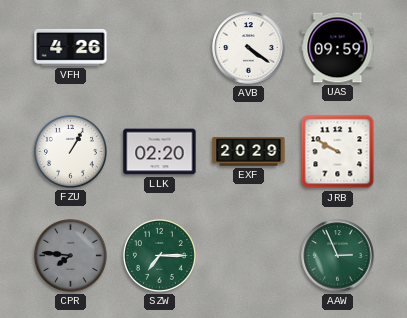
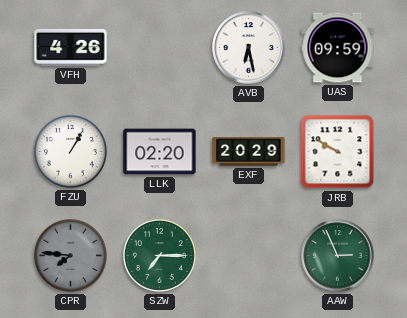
AVB: 4:21 -> 6:28
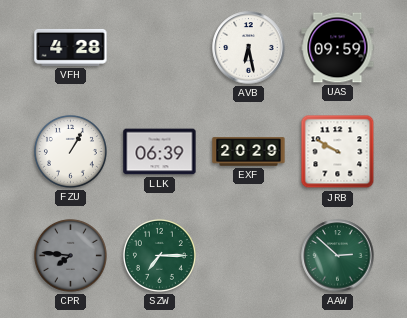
VFH: 4:26 -> 4:28
LLK: 02:20 -> 06:39
AAW: 2:56 -> 2:52
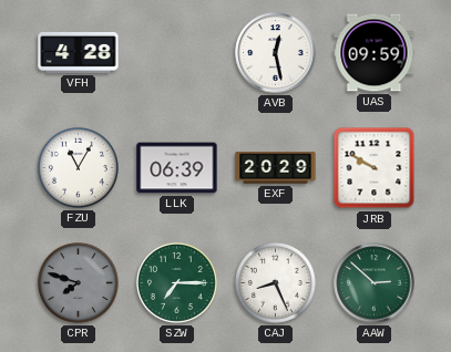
AVB: 6:28 -> 12:28
FZU: 1:05 -> 11:05
CPR: 7:46 -> 7:48
CAJ: none -> 8:26
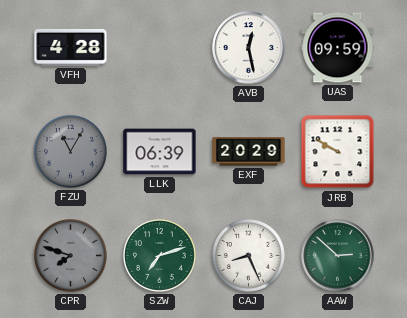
FZU dial: white -> grey
SZW: 7:15 -> 7:12
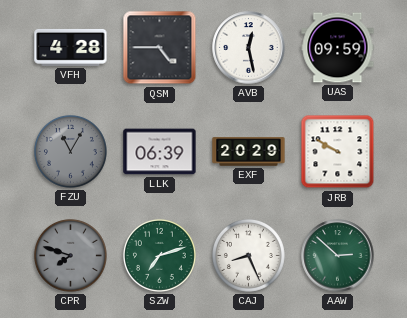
QSM: none -> 4:45
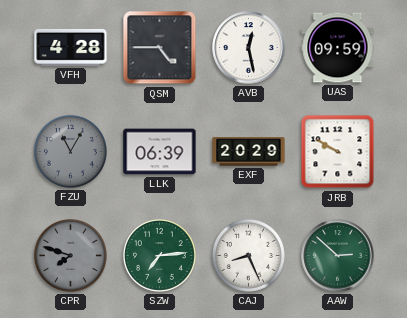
SZW: 7:12 -> 7:14
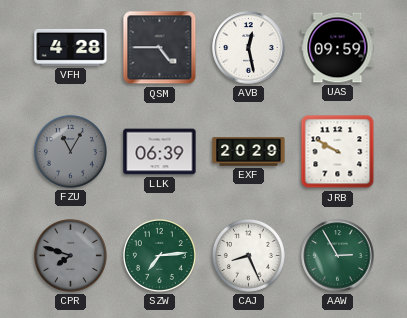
AAW: 2:52 -> 2:55
